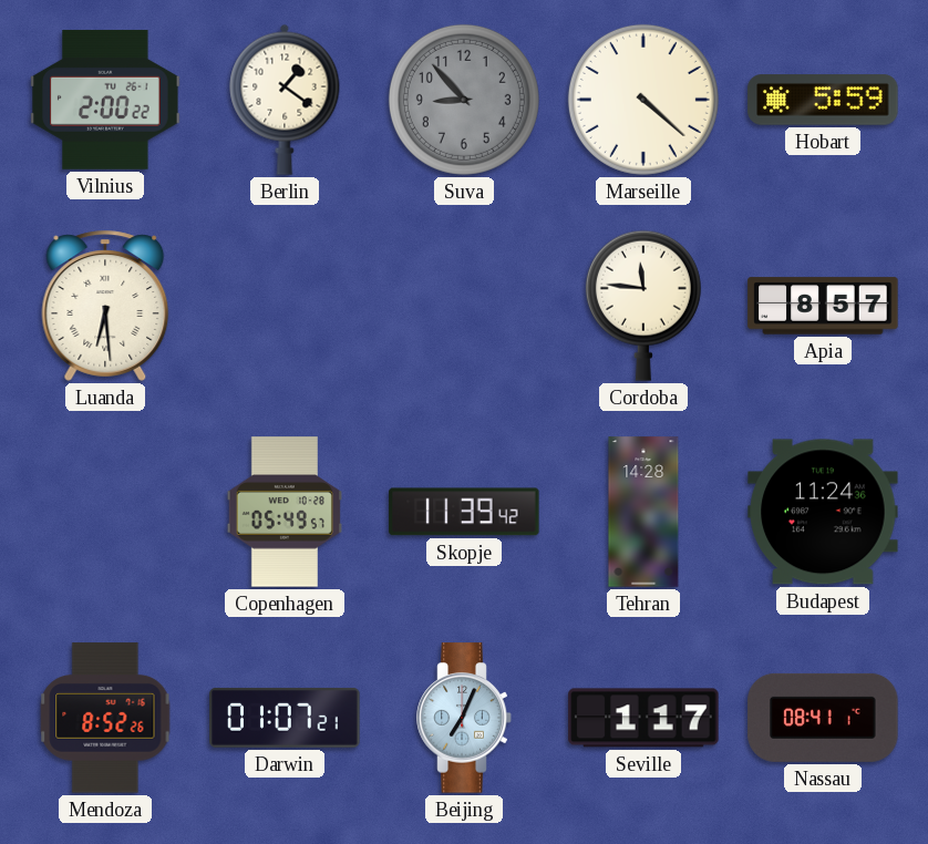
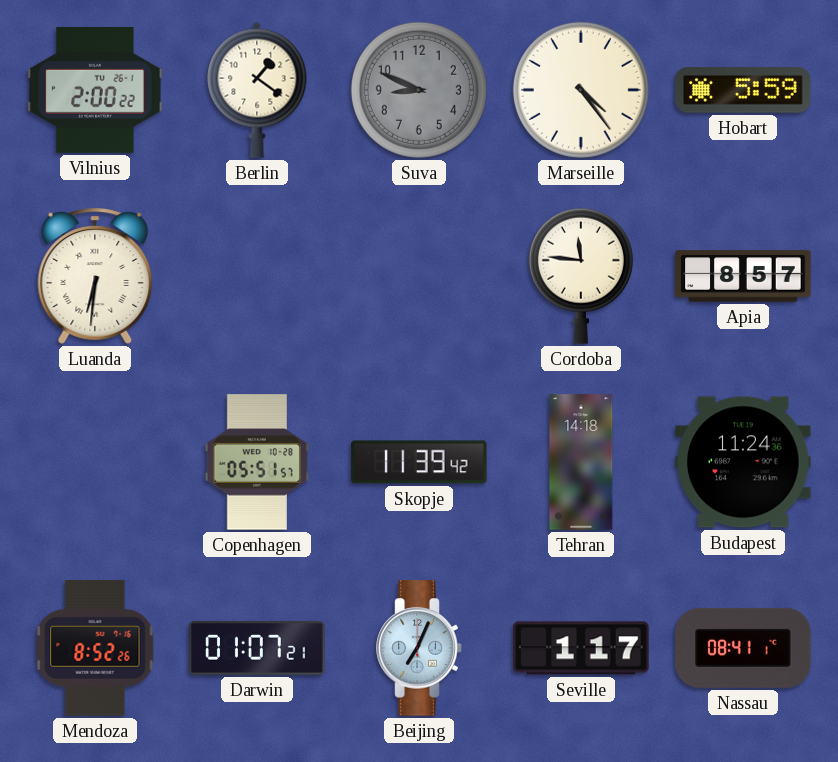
Suva: 8:53 -> 8:49
Marseille: 4:22 -> 4:24
Luanda: 6:29 -> 6:31
Copenhagen: 05:49 -> 05:51
Tehran: 14:28 -> 14:18
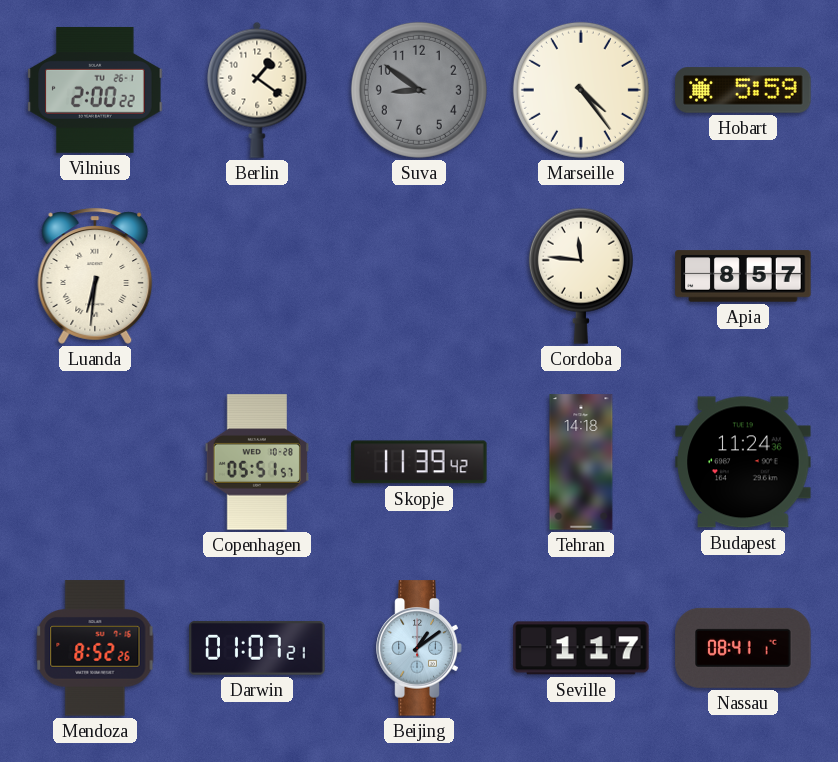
Suva: 8:49 -> 8:51
Beijing: 7:04 -> 1:09
